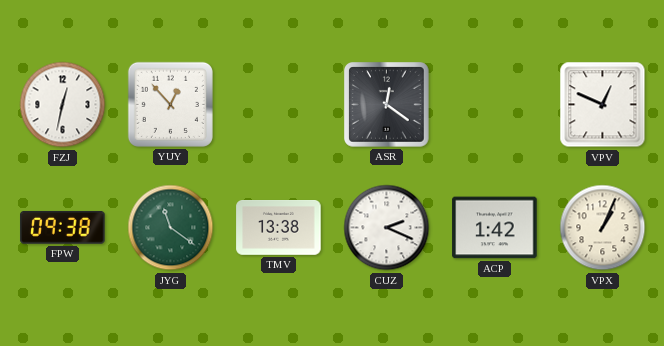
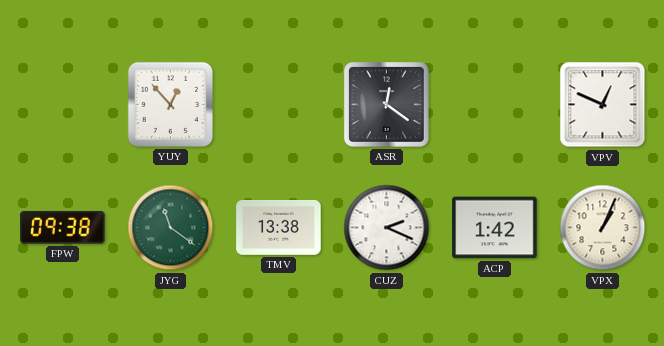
FZJ: 12:32 -> none
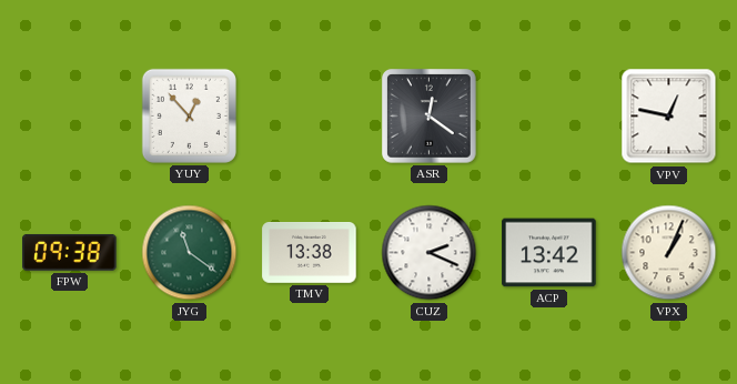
VPV: 12:49 -> 12:47
ACP: 1:42 -> 13:42
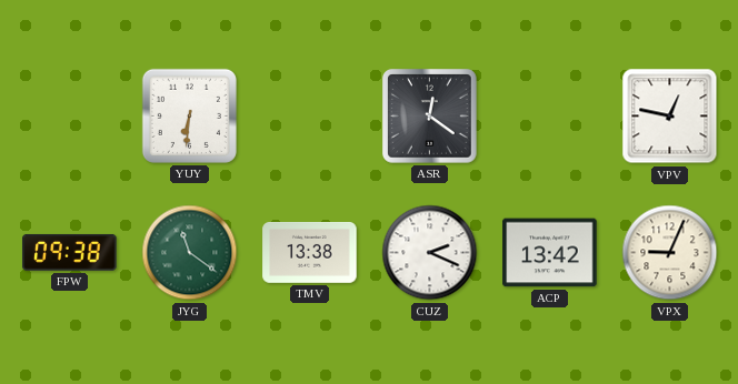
YUY: 12:53 -> 6:31
VPX: 1:04 -> 9:04
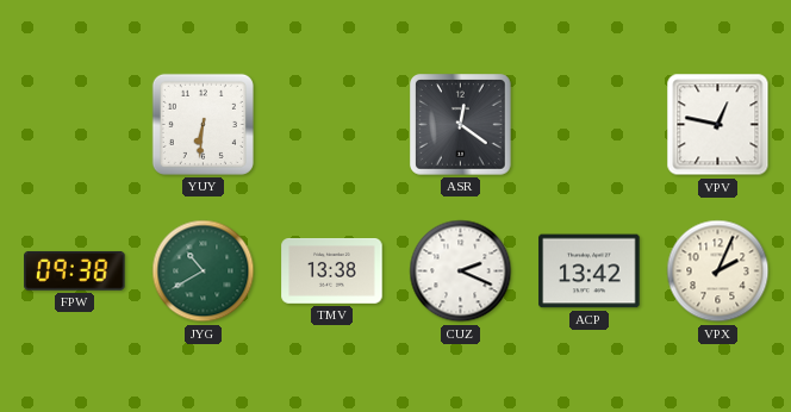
JYG: 11:21 -> 10:40
VPX: 9:04 -> 2:04
